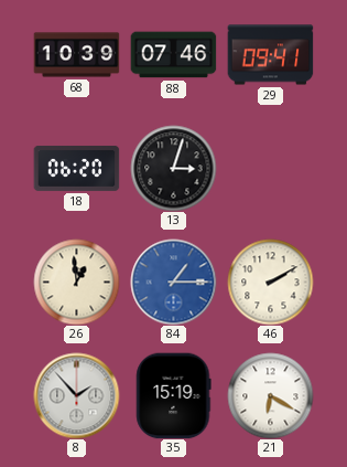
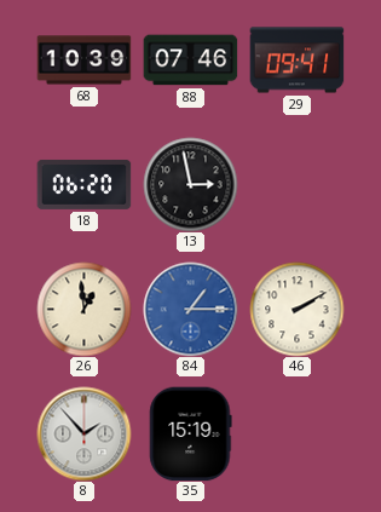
13: 3:03 -> 2:58
21: 6:20 -> none
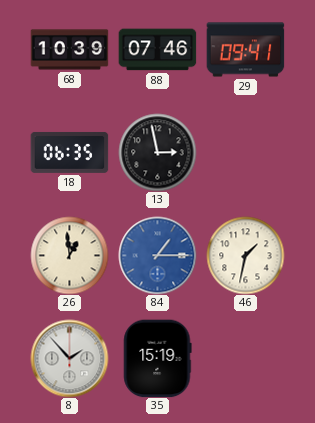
18: 06:20 -> 06:35
46: 2:10 -> 1:32
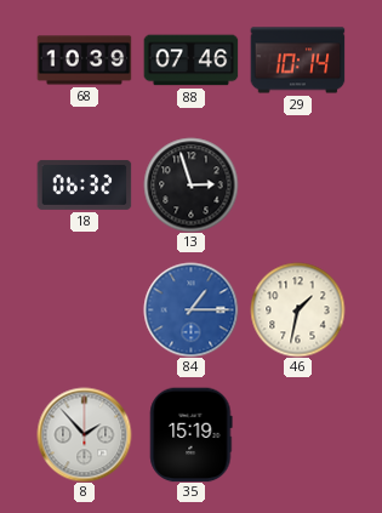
29: 09:41 -> 10:14
18: 06:35 -> 06:32
13: 2:58 -> 2:57
26: 12:59 -> none
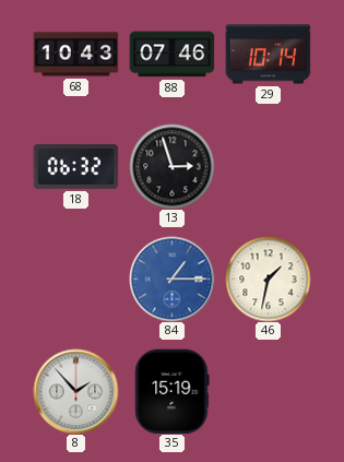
68: 10:39 -> 10:43
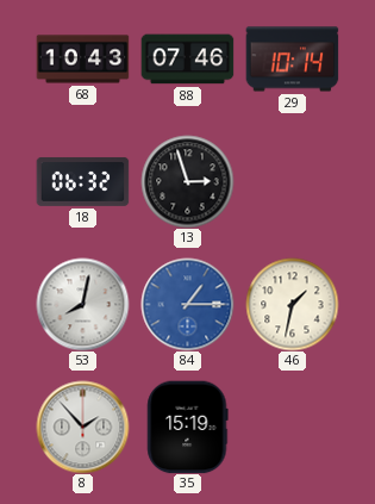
53: none -> 8:02
